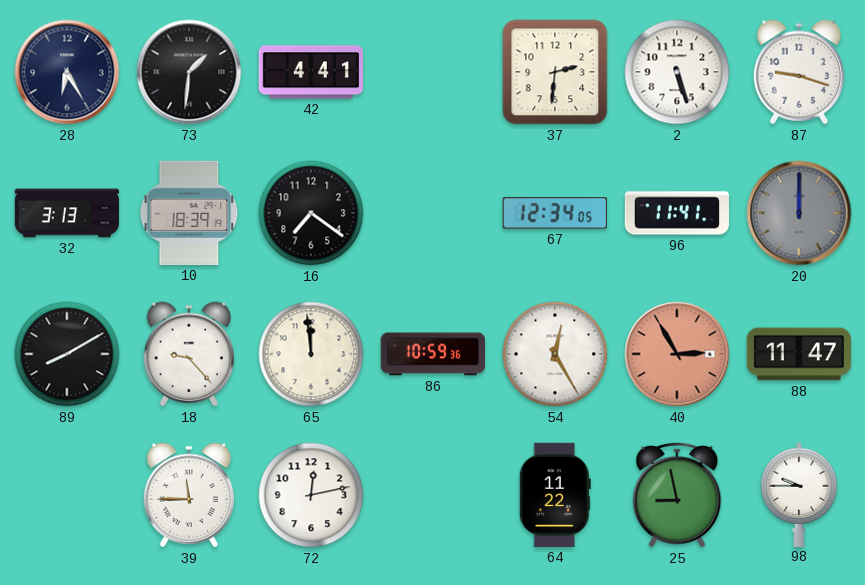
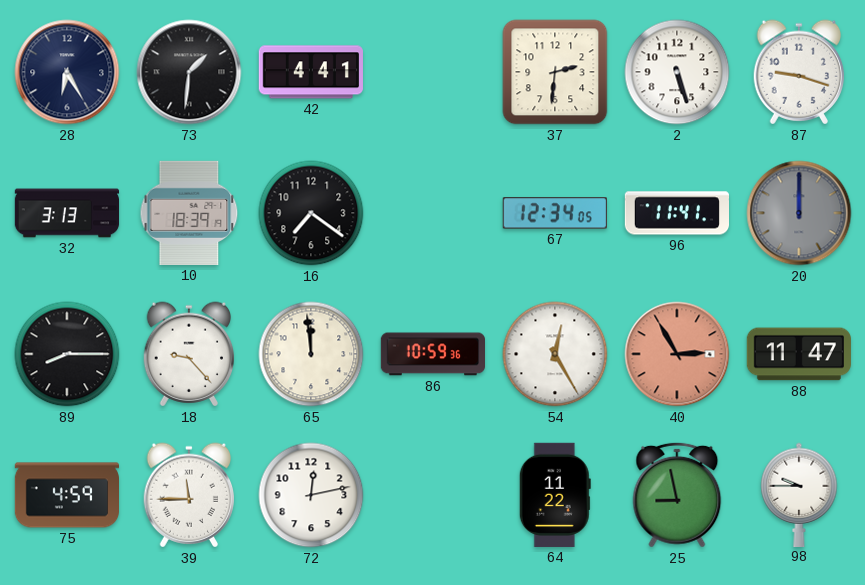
89: 8:10 -> 8:15
75: none -> 4:59
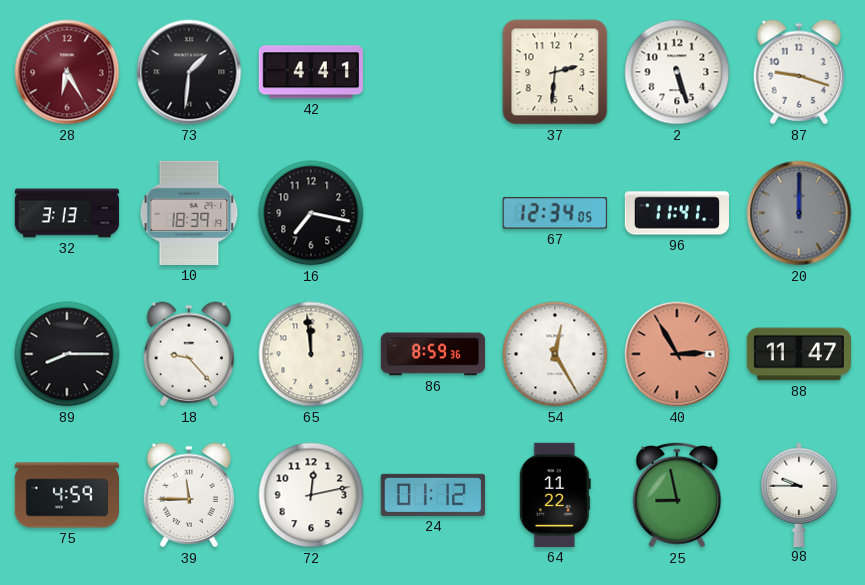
28 dial: navy -> burgundy
16: 7:21 -> 7:17
86: 10:59 -> 8:59
24: none -> 01:12
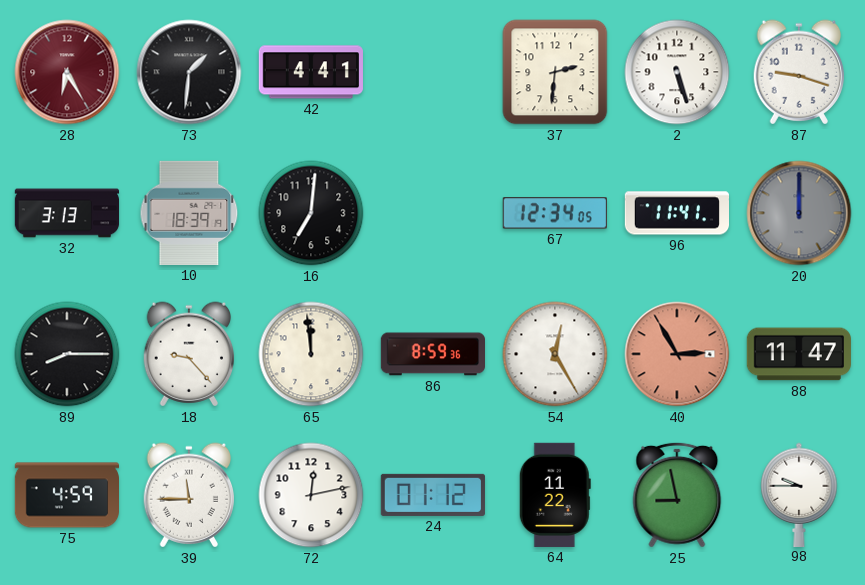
16: 7:17 -> 7:01
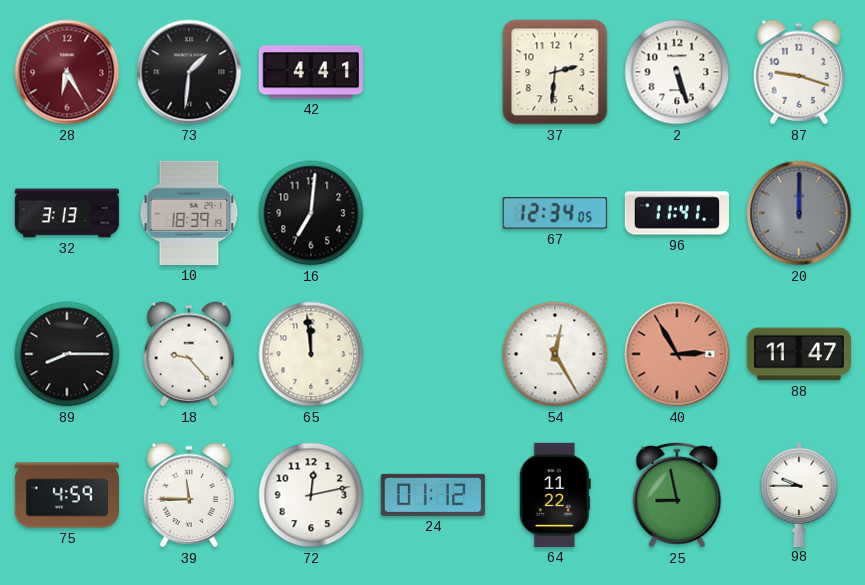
86: 8:59 -> none
